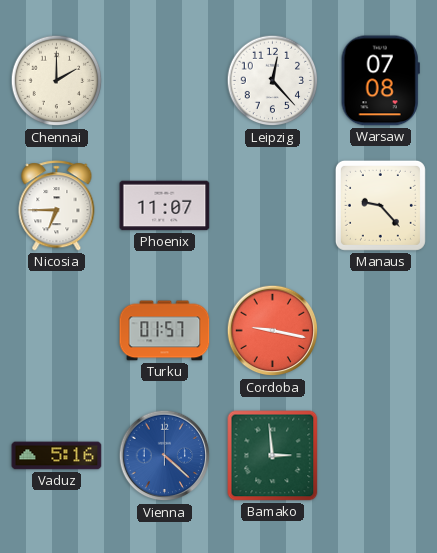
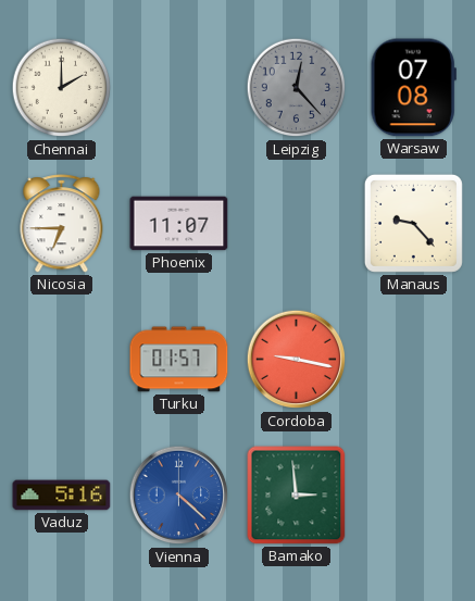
Leipzig dial: white -> grey
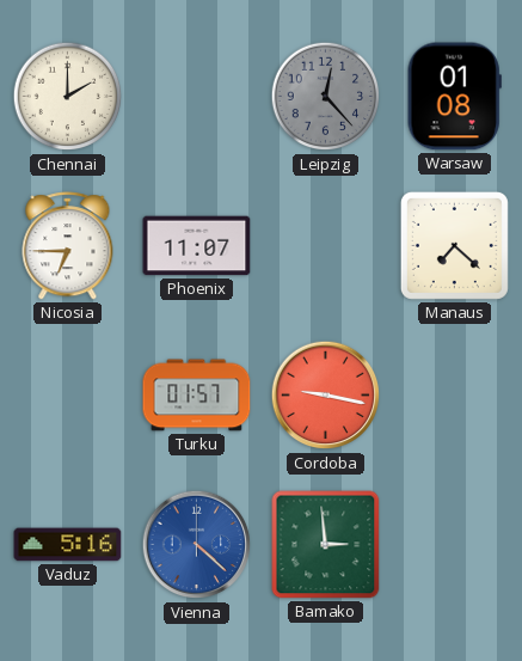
Warsaw: 07:08 -> 01:08
Manaus: 9:23 -> 7:22
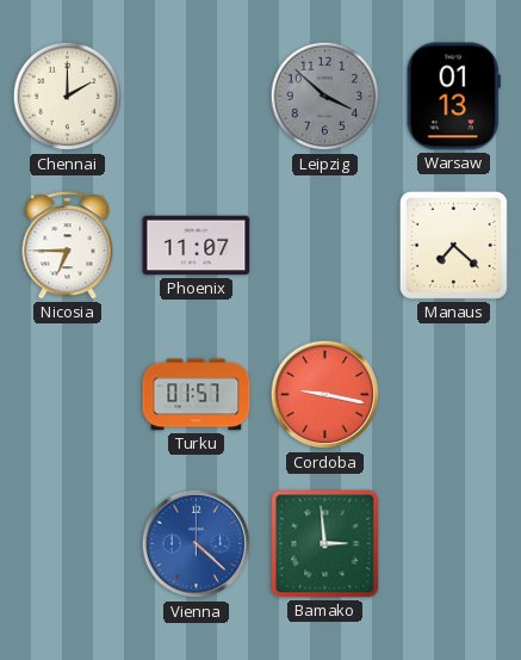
Leipzig: 12:23 -> 3:52
Warsaw: 01:08 -> 01:13
Vaduz: 5:16 -> none
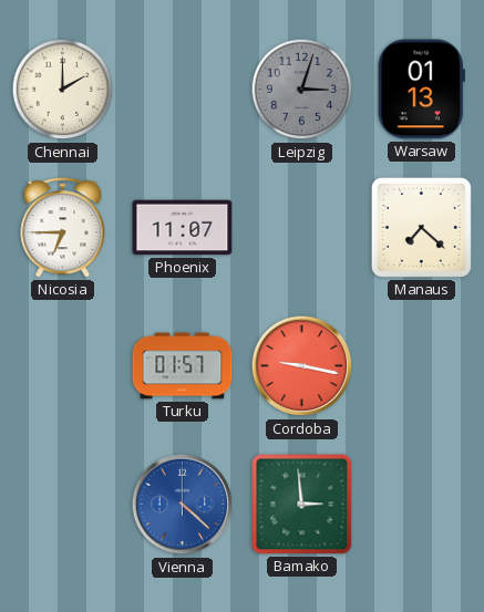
Leipzig: 3:52 -> 3:03
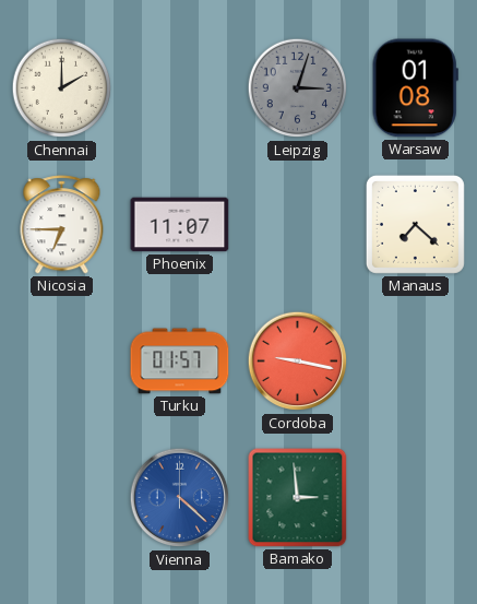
Warsaw: 01:13 -> 01:08
